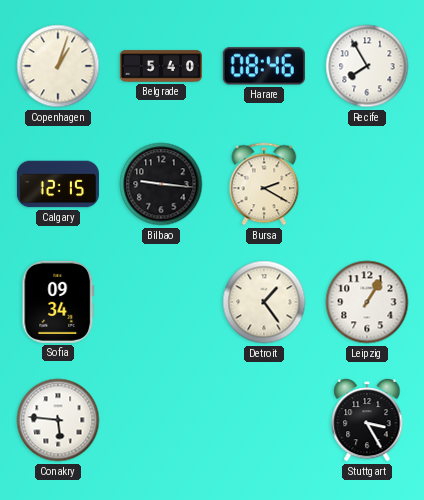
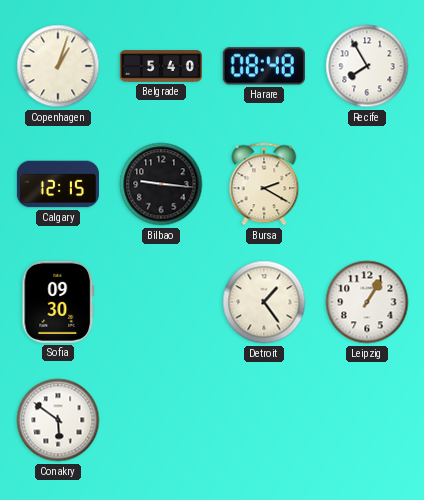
Harare: 08:46 -> 08:48
Sofia: 09:34 -> 09:30
Conakry: 5:46 -> 5:51
Stuttgart: 3:25 -> none
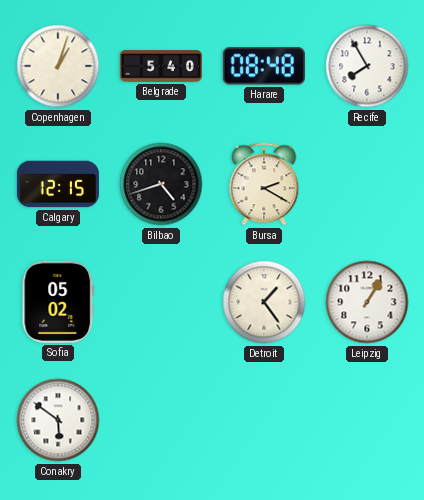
Bilbao: 9:16 -> 4:42
Sofia: 09:30 -> 05:02
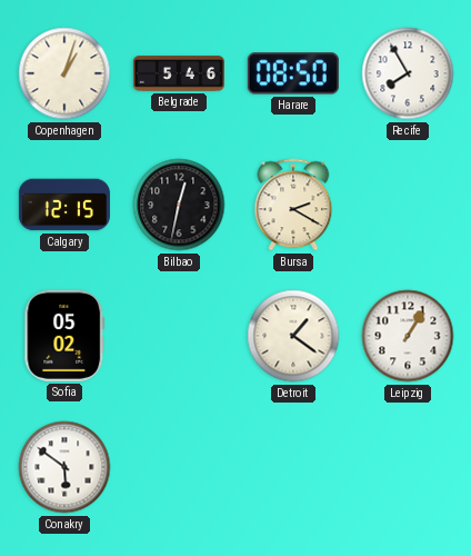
Belgrade: 5:40 -> 5:46
Harare: 08:48 -> 08:50
Bilbao: 4:42 -> 12:32
Detroit: 1:24 -> 1:21
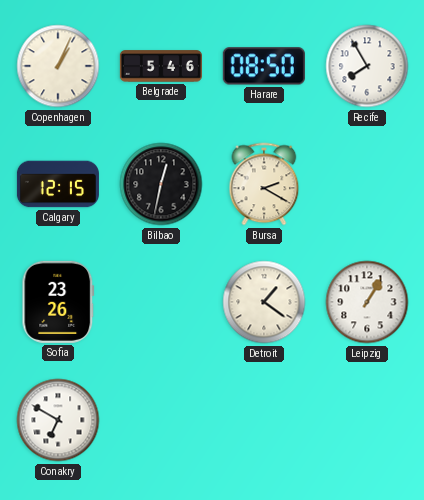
Copenhagen: 1:03 -> 1:04
Sofia: 05:02 -> 23:26
Conakry: 5:51 -> 6:50
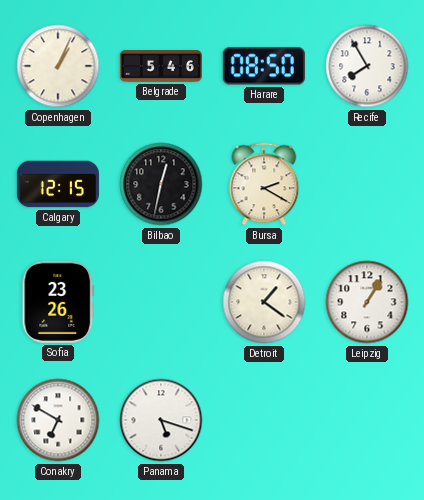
Panama: none -> 5:18
